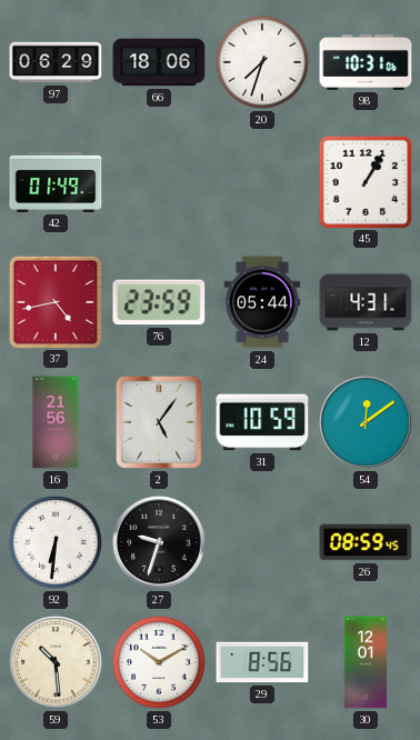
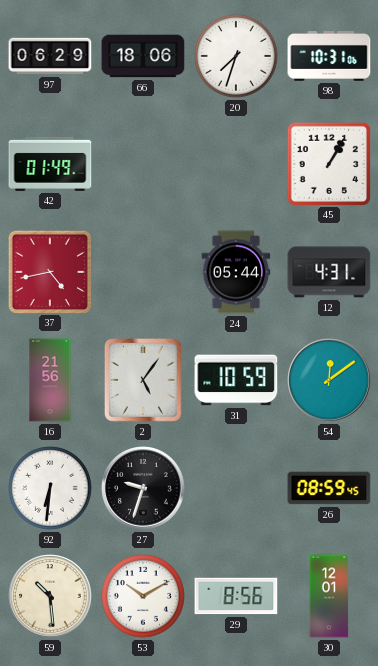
76: 23:59 -> none
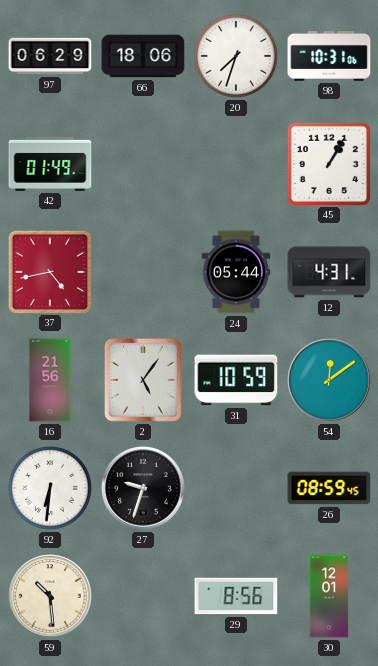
53: 10:10 -> none
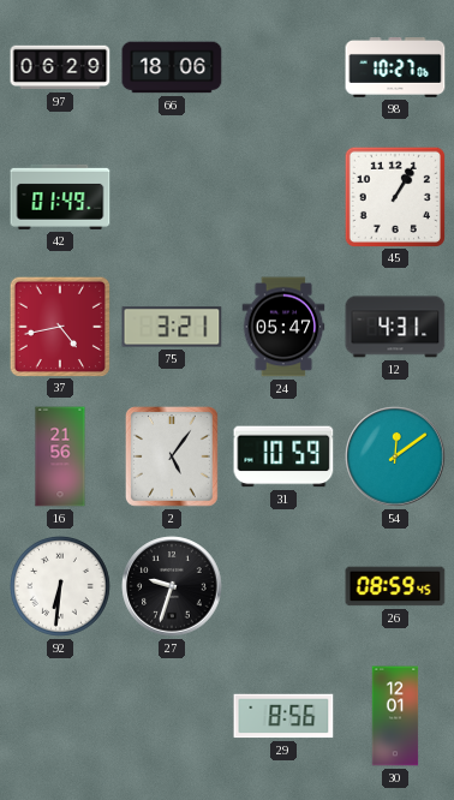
20: 7:33 -> none
98: 10:31 -> 10:27
75: none -> 3:21
24: 05:44 -> 05:47
59: 10:29 -> none
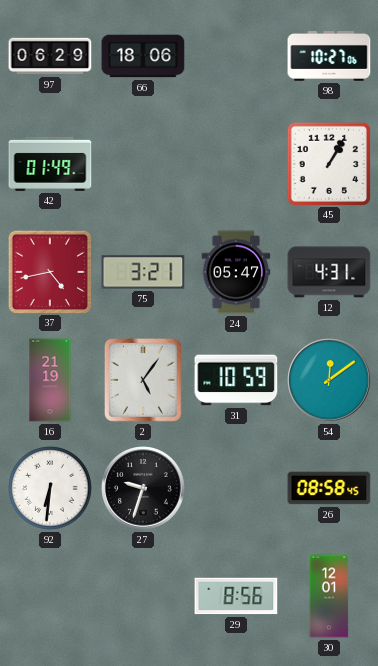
16: 21:56 -> 21:19
26: 08:59 -> 08:58
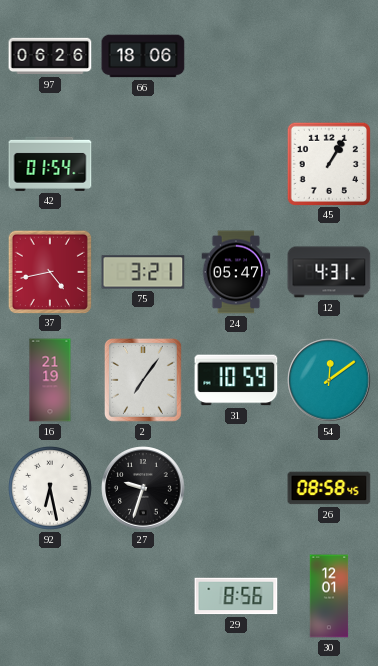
97: 06:29 -> 06:26
98: 10:27 -> none
42: 01:49 -> 01:54
2: 5:06 -> 7:06
92: 6:31 -> 6:28
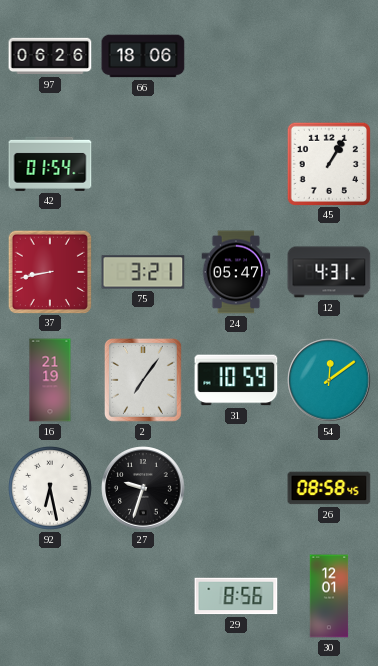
37: 4:43 -> 8:43
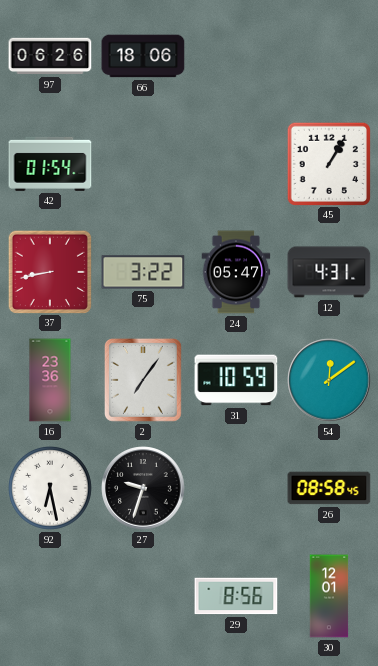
75: 3:21 -> 3:22
16: 21:19 -> 23:36
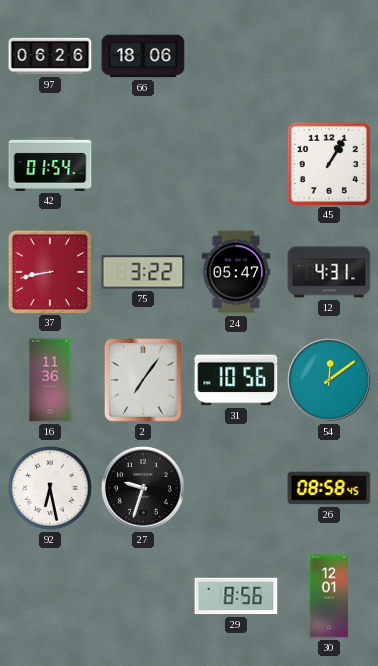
16: 23:36 -> 11:36
31: 10:59 -> 10:56
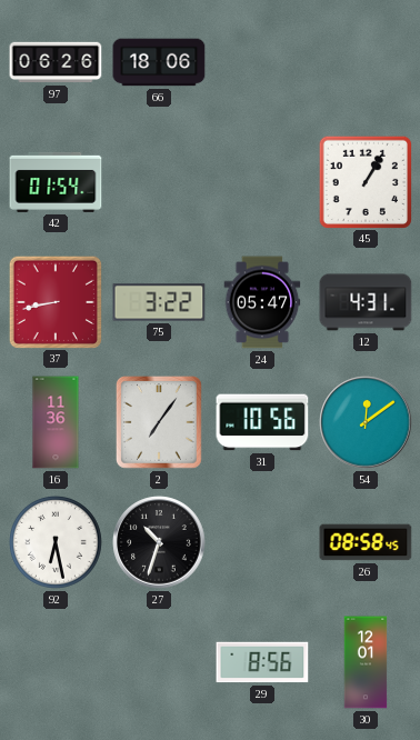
27: 9:33 -> 10:33
